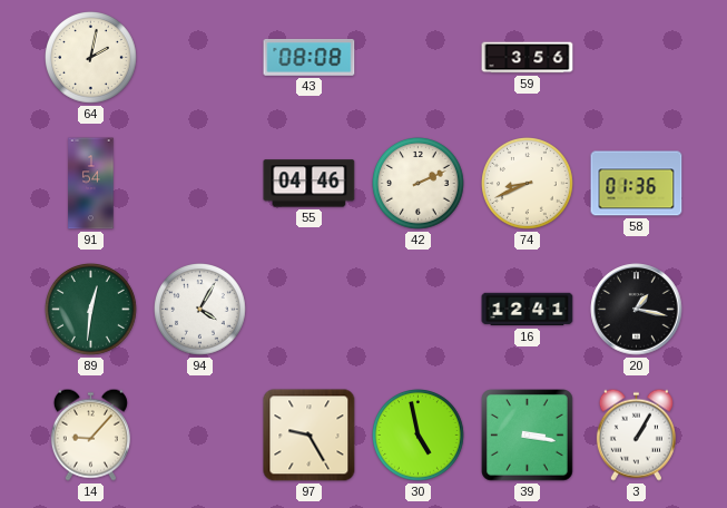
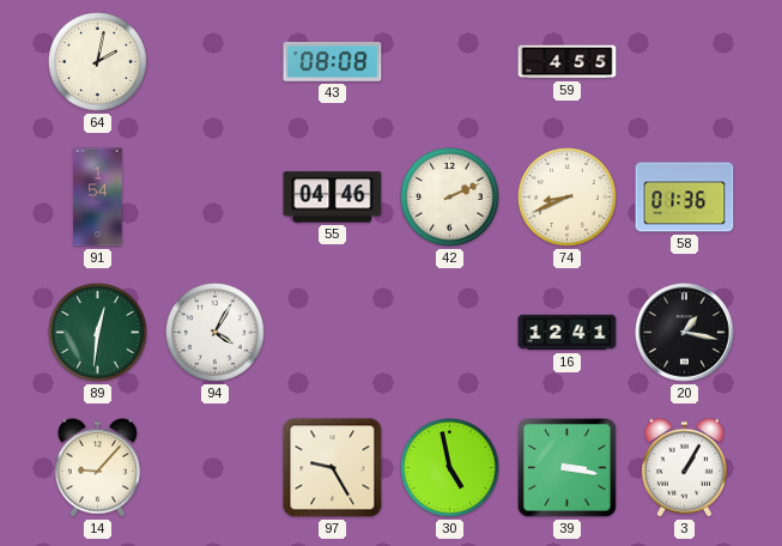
59: 3:56 -> 4:55
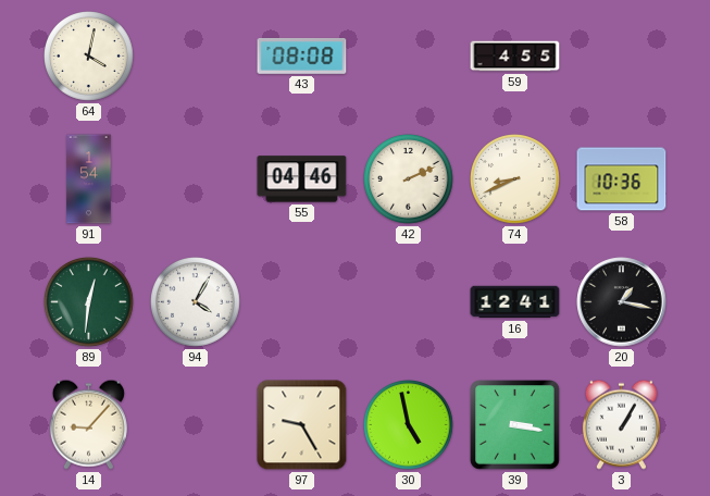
64: 2:02 -> 4:02
58: 01:36 -> 10:36
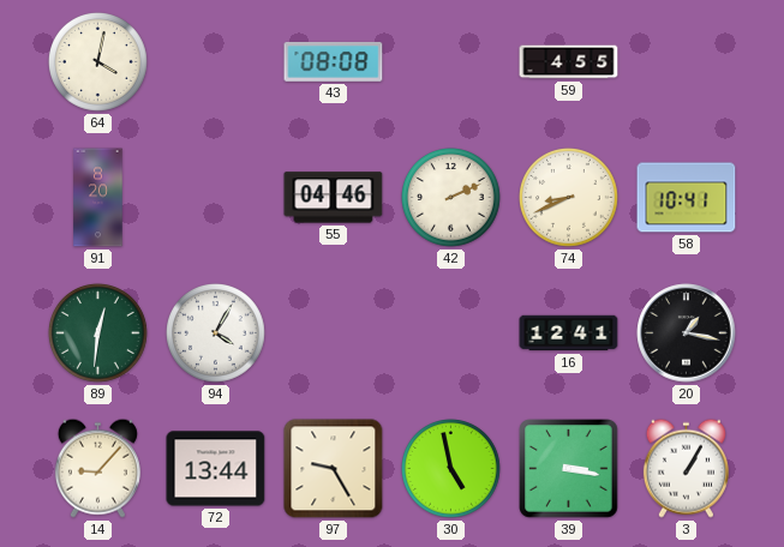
91: 1:54 -> 8:20
58: 10:36 -> 10:41
72: none -> 13:44
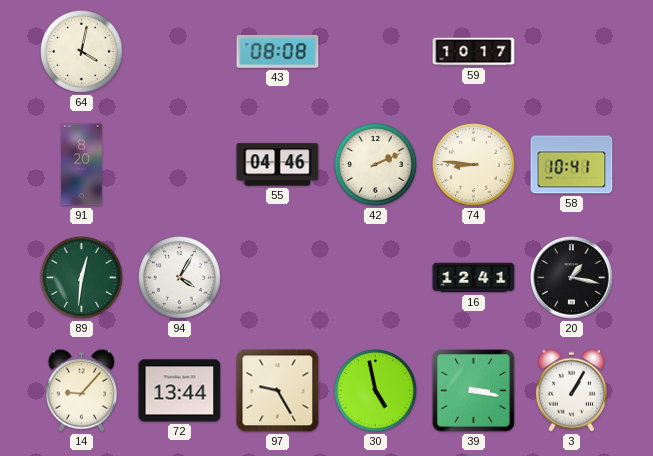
59: 4:55 -> 10:17
74: 8:41 -> 8:46
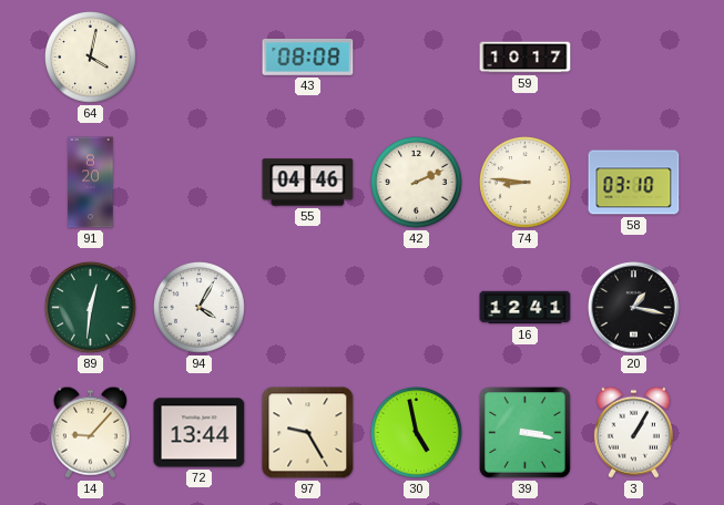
58: 10:41 -> 03:10
